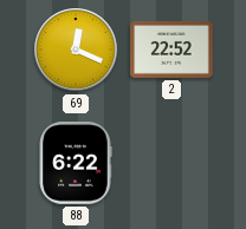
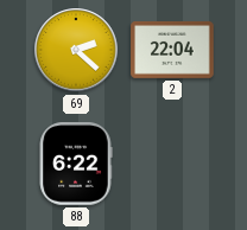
69: 12:19 -> 2:22
2: 22:52 -> 22:04
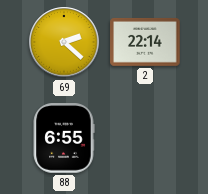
2: 22:04 -> 22:14
88: 6:22 -> 6:55
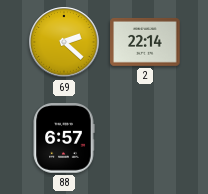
88: 6:55 -> 6:57
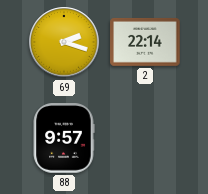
69: 2:22 -> 2:18
88: 6:57 -> 9:57
